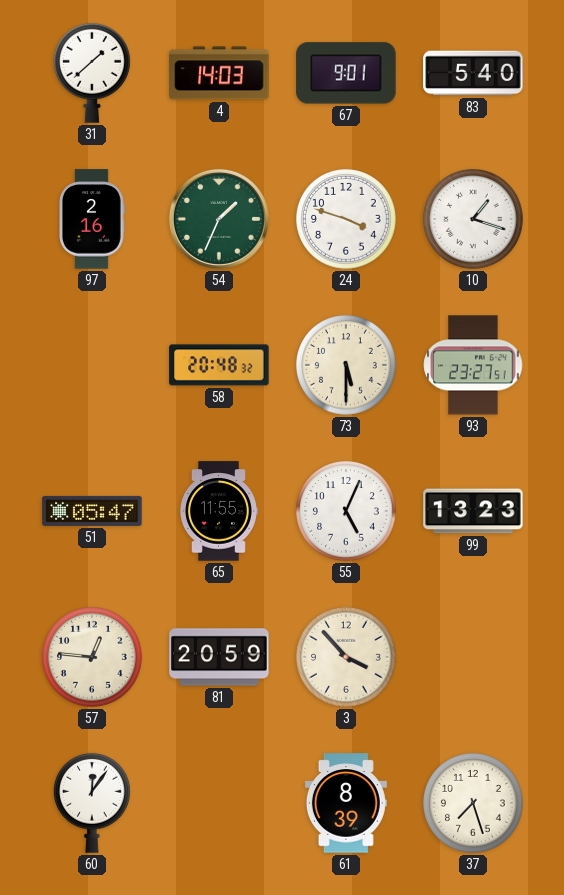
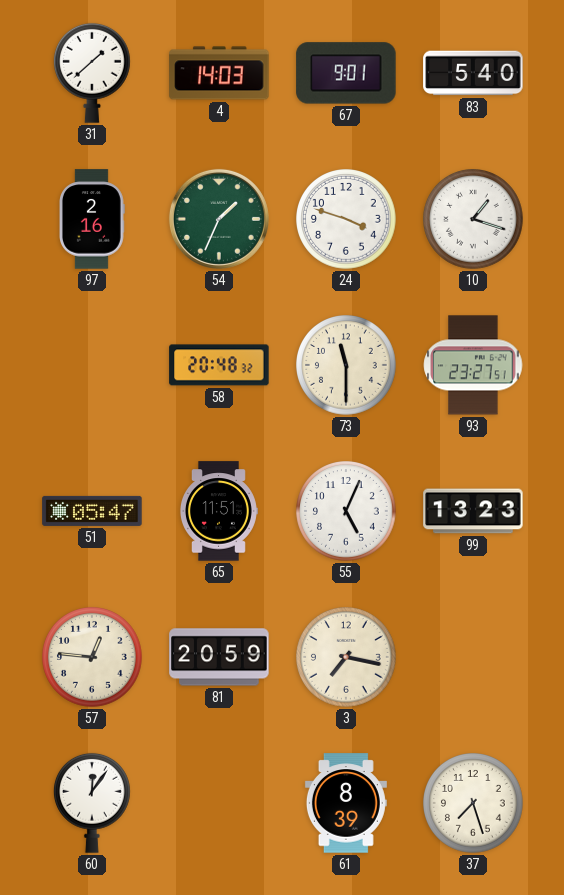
73: 5:30 -> 11:30
65: 11:55 -> 11:51
3: 3:53 -> 7:17
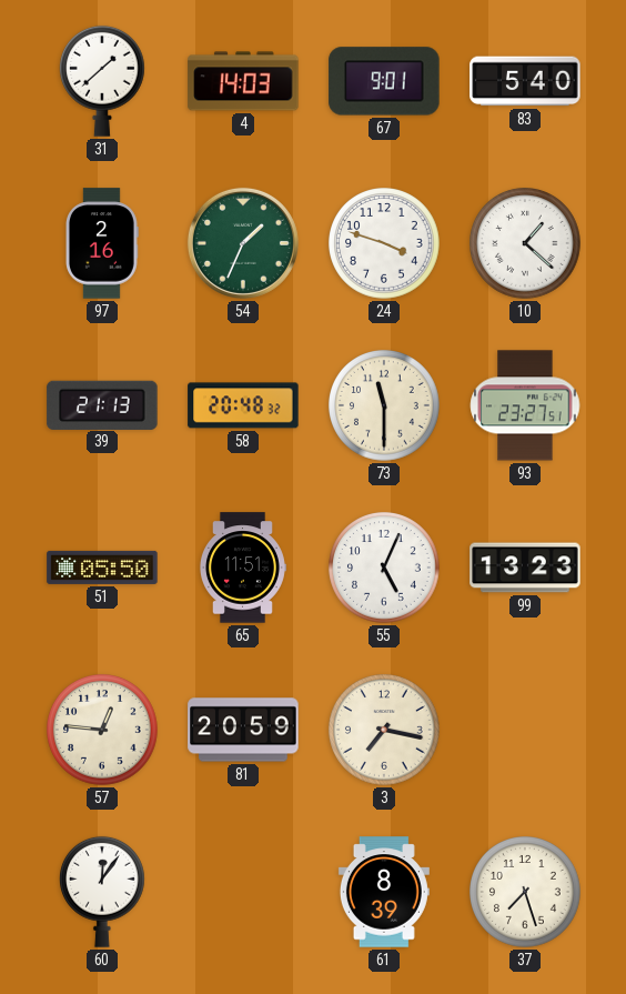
10: 1:18 -> 1:22
39: none -> 21:13
51: 05:47 -> 05:50
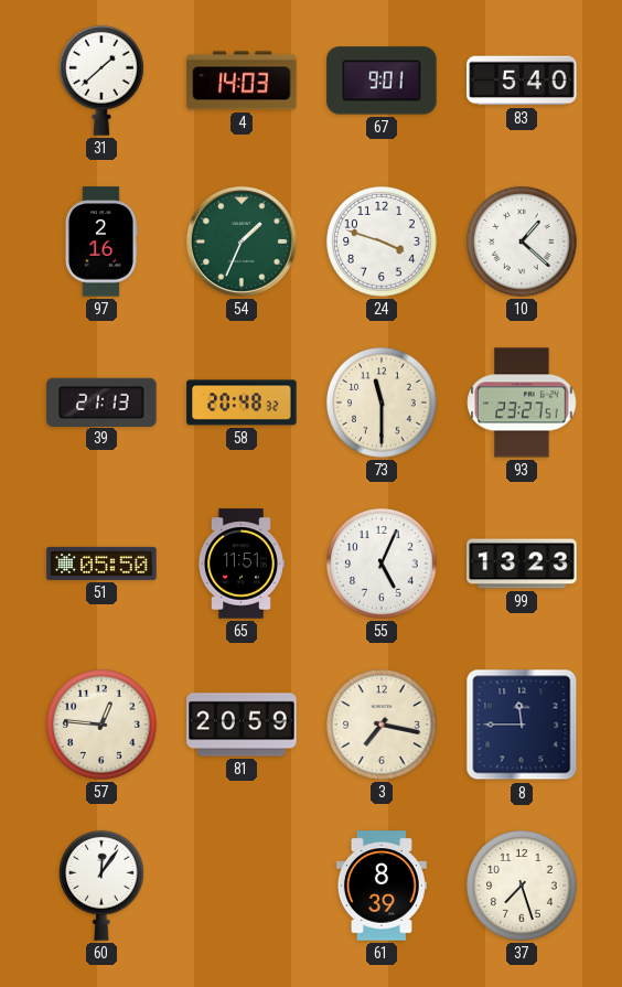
8: none -> 11:45
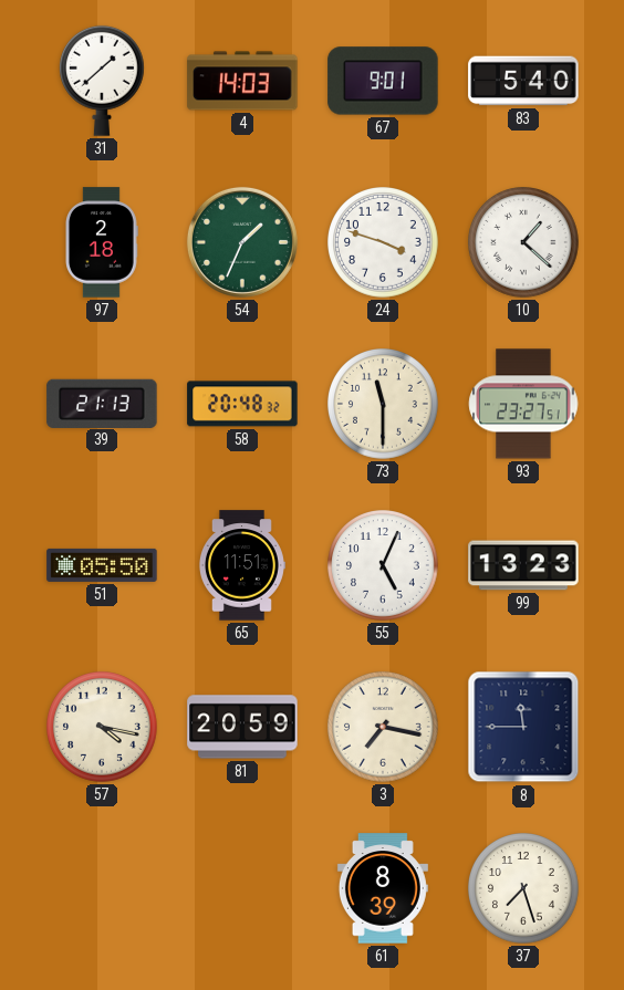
97: 2:16 -> 2:18
57: 12:46 -> 4:17
60: 12:06 -> none
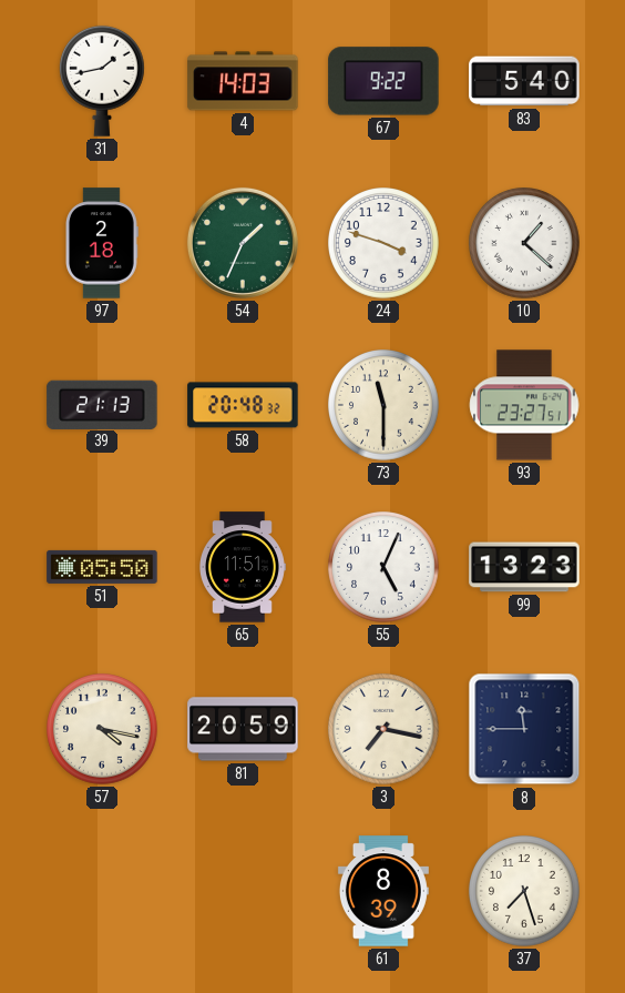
31: 1:38 -> 1:43
67: 9:01 -> 9:22
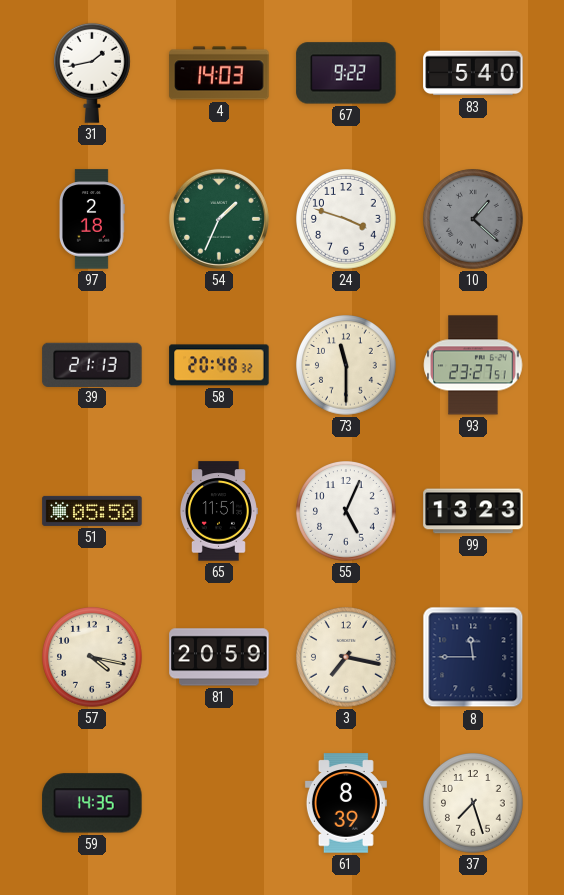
10 dial: white -> grey
59: none -> 14:35
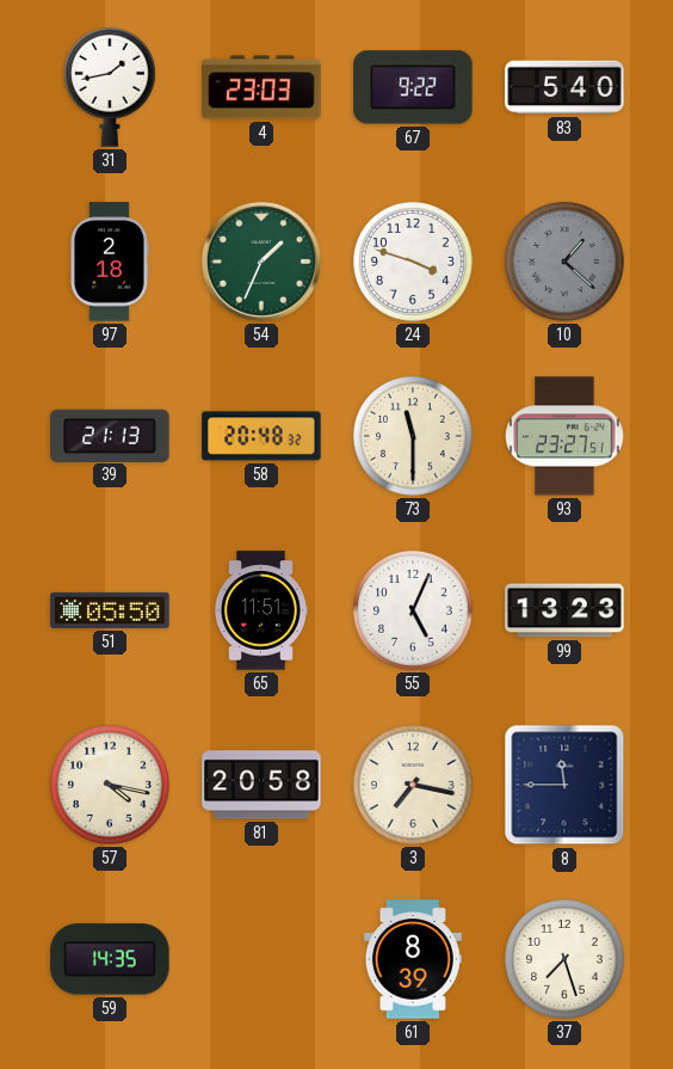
4: 14:03 -> 23:03
81: 20:59 -> 20:58
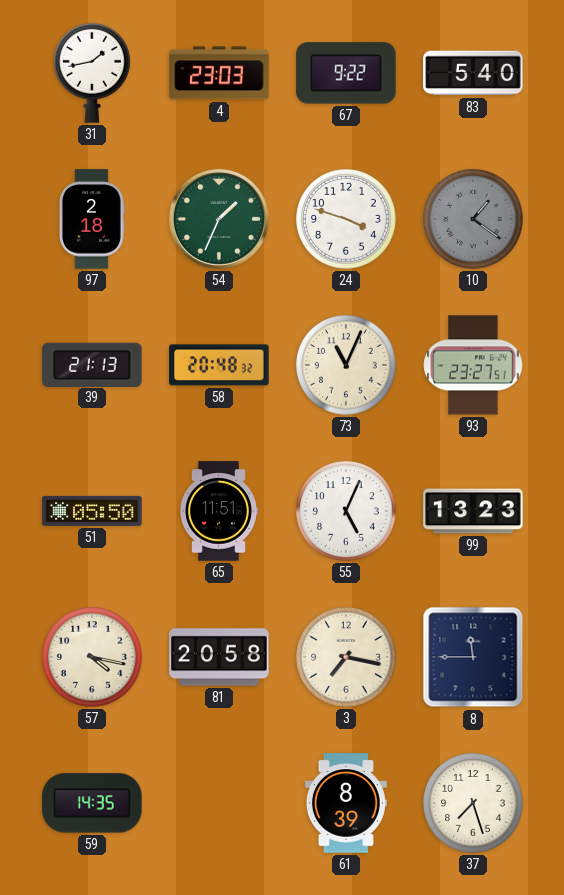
10: 1:22 -> 1:21
73: 11:30 -> 11:04
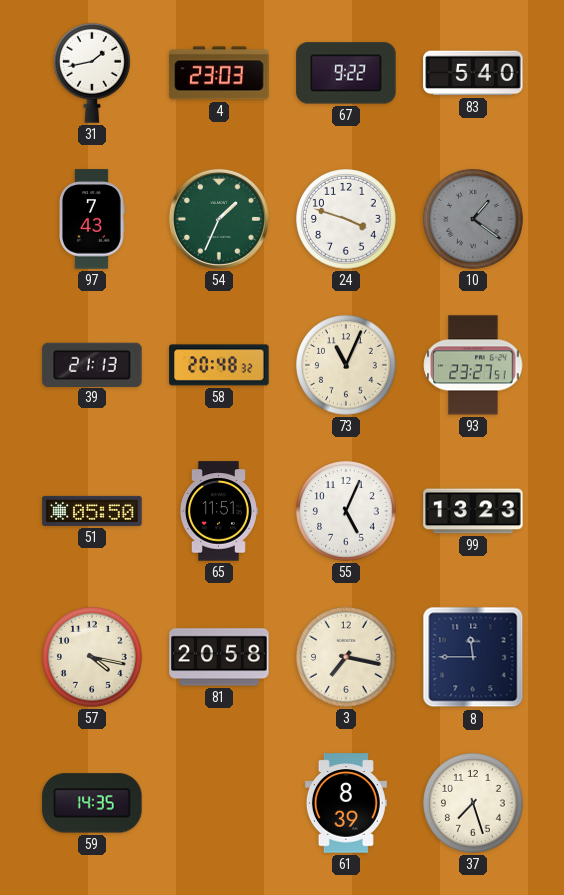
97: 2:18 -> 7:43
